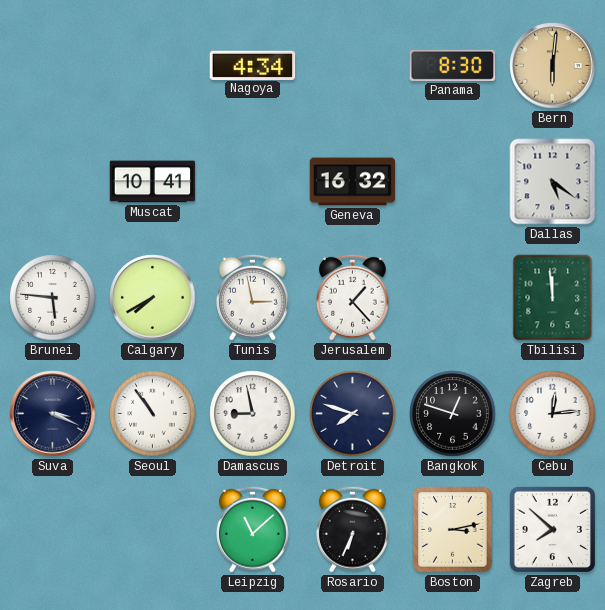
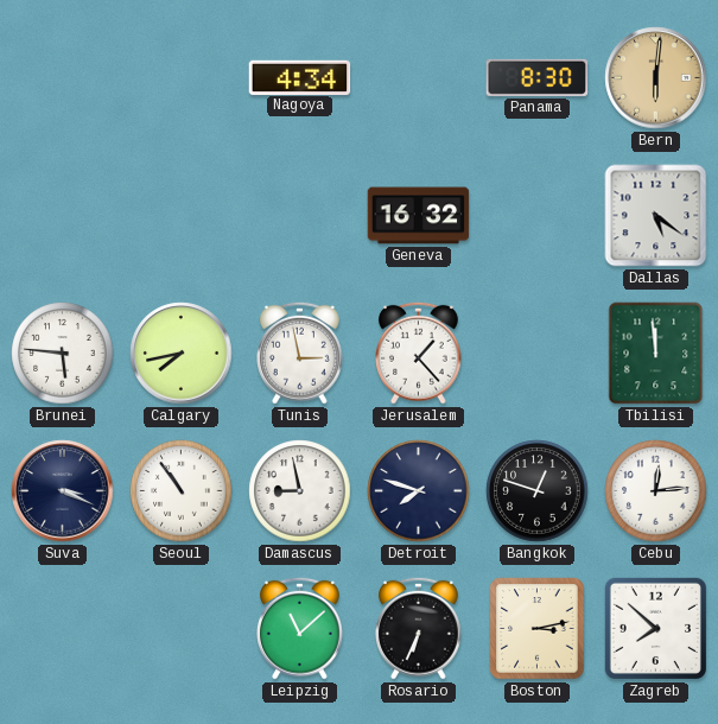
Muscat: 10:41 -> none
Calgary: 7:40 -> 7:43
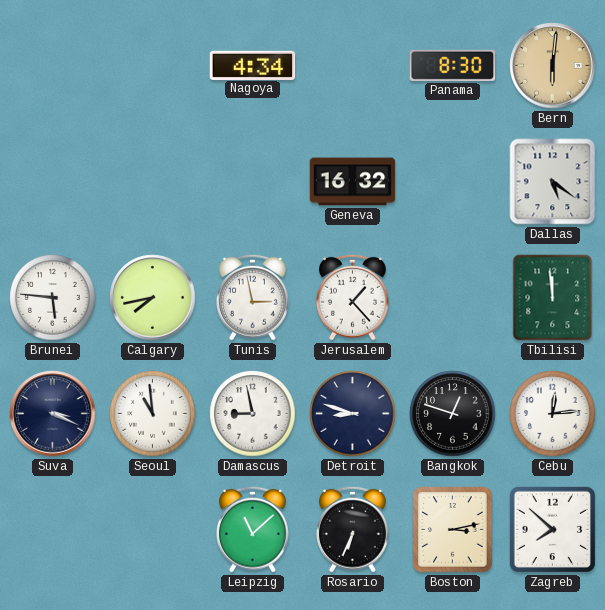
Seoul: 10:54 -> 10:59
Detroit: 7:48 -> 8:48
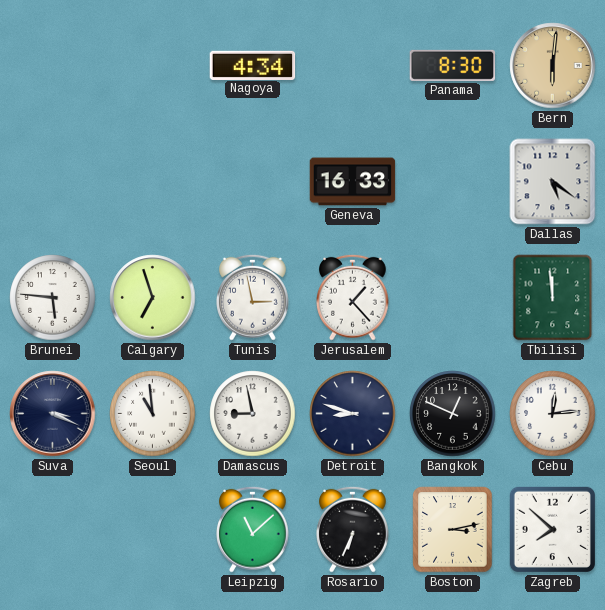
Geneva: 16:32 -> 16:33
Calgary: 7:43 -> 6:57
Bangkok: 12:48 -> 12:49
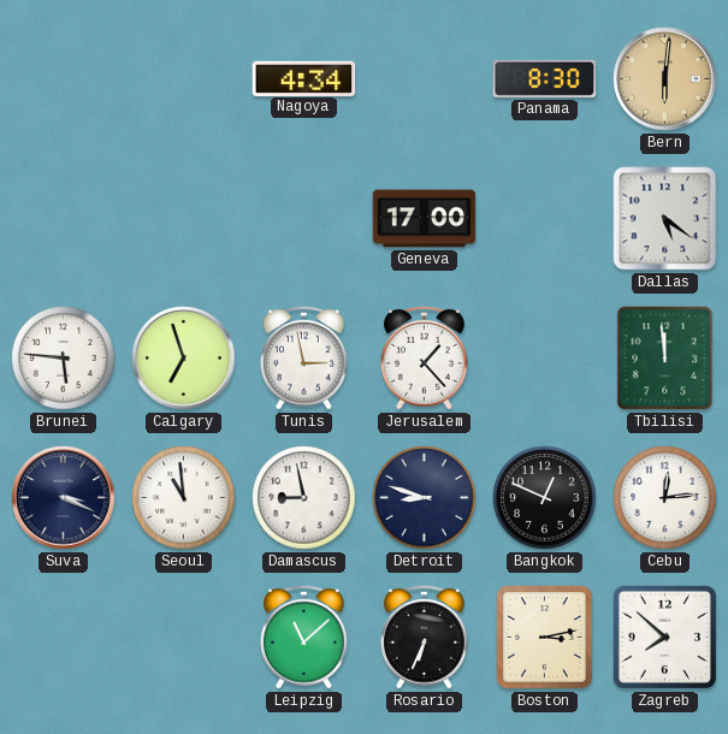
Geneva: 16:33 -> 17:00
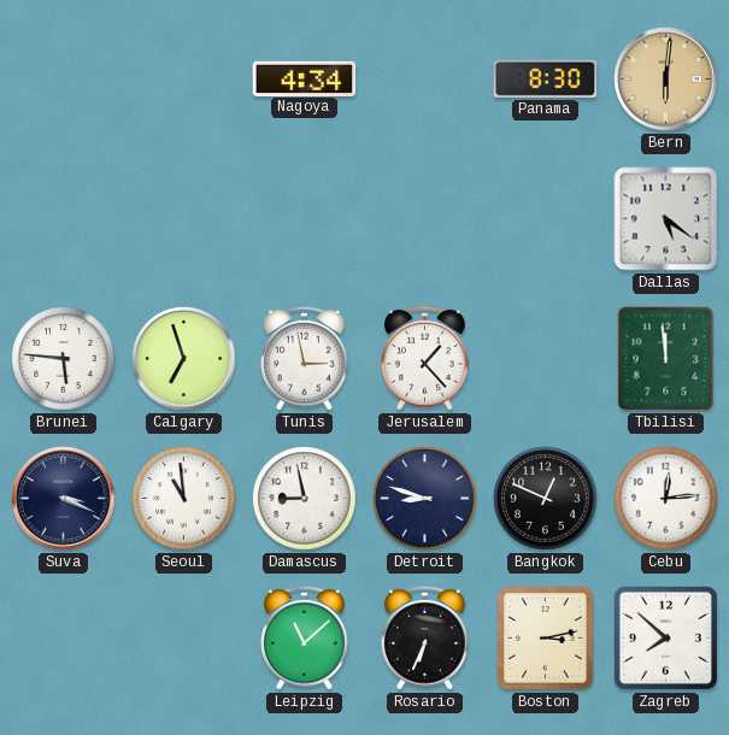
Geneva: 17:00 -> none
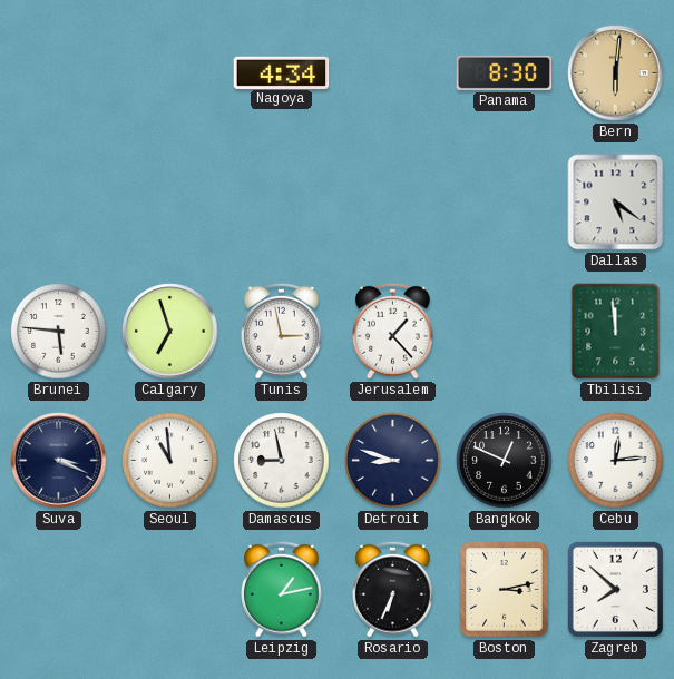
Leipzig: 11:08 -> 1:13
